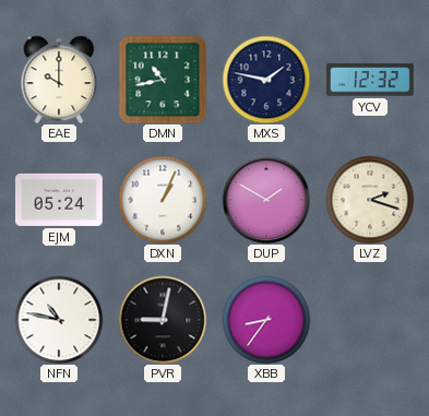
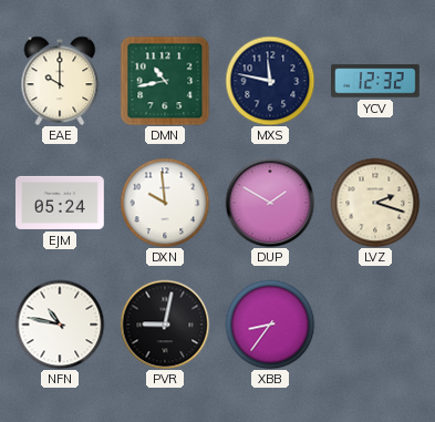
MXS: 1:47 -> 11:47
DXN: 1:04 -> 9:59
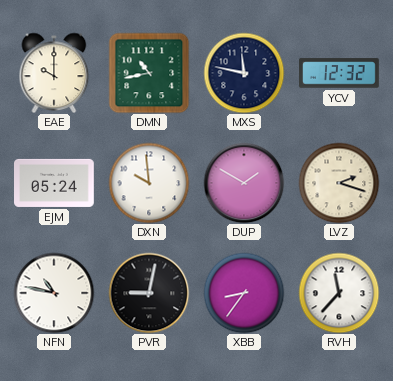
RVH: none -> 11:37
